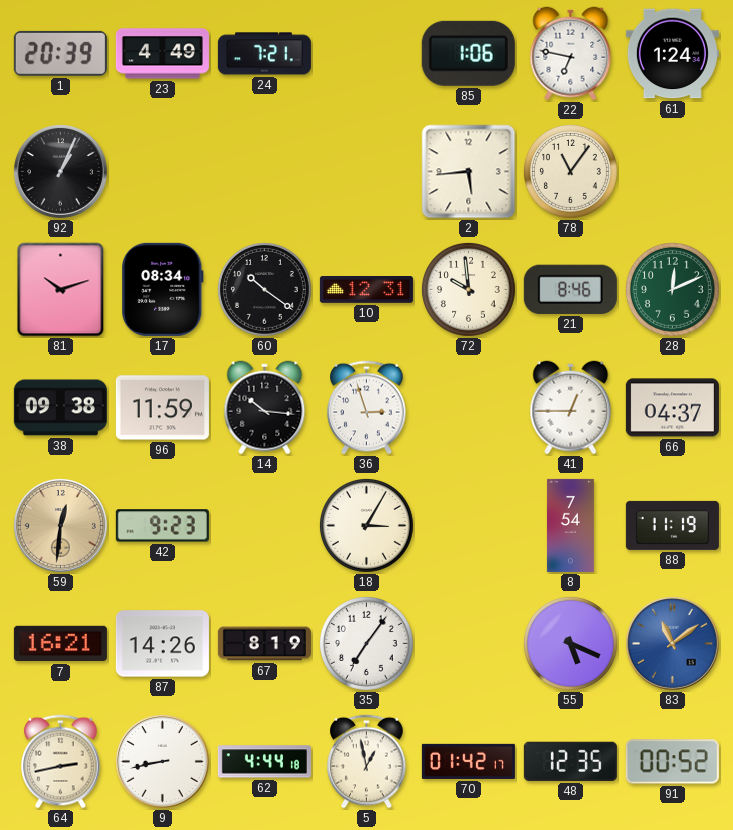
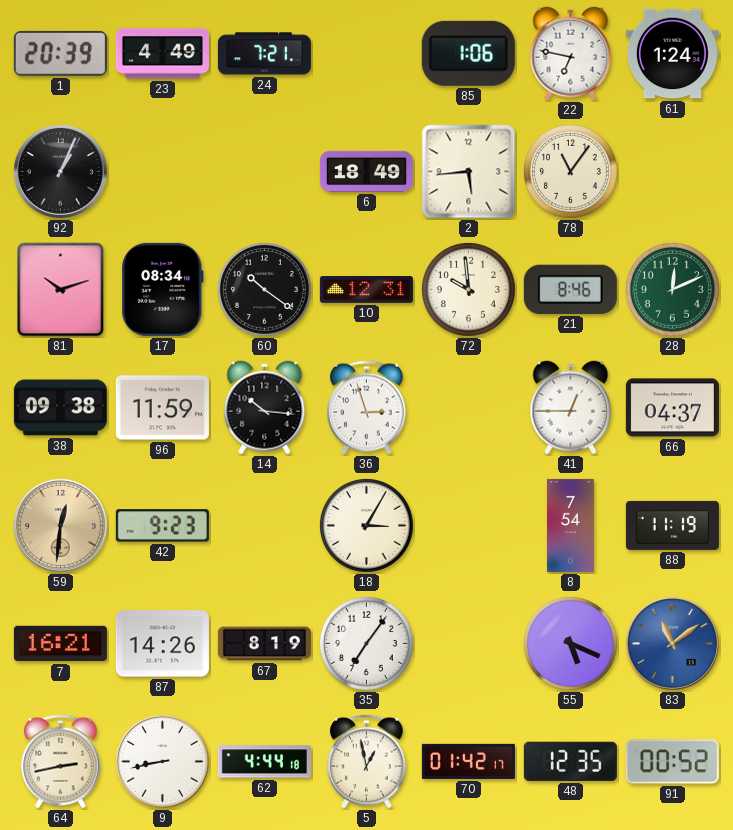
6: none -> 18:49
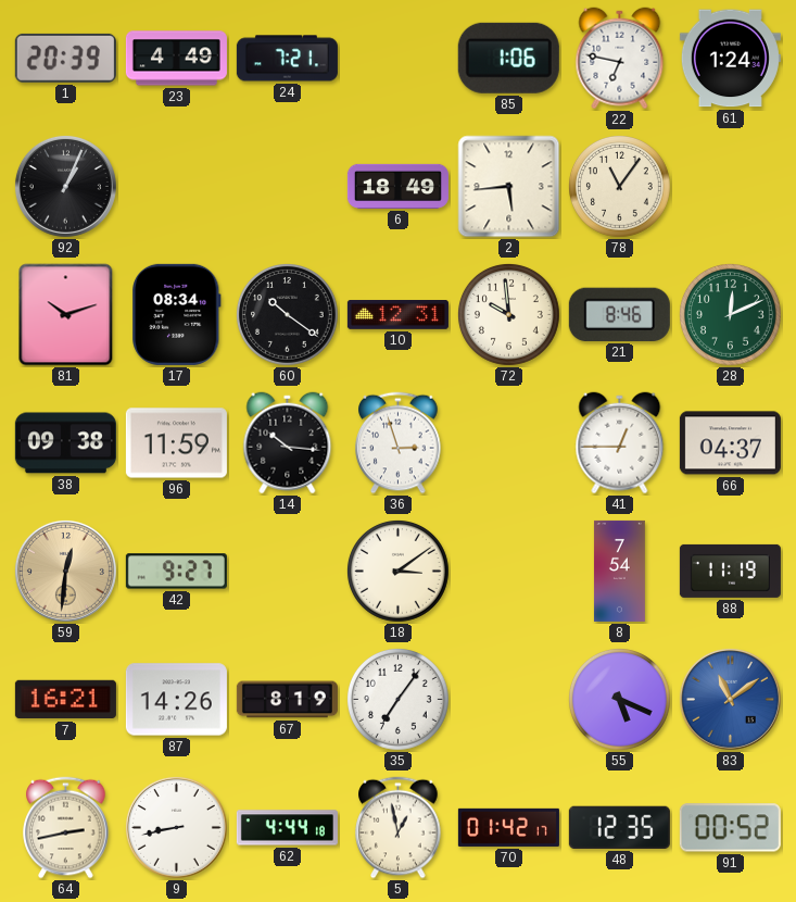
42: 9:23 -> 9:27
18: 3:05 -> 3:09
